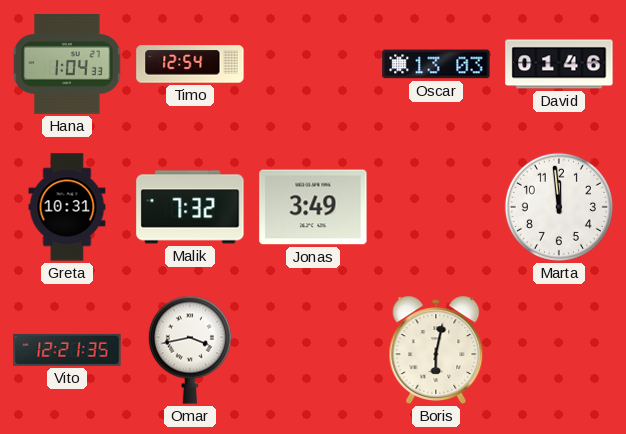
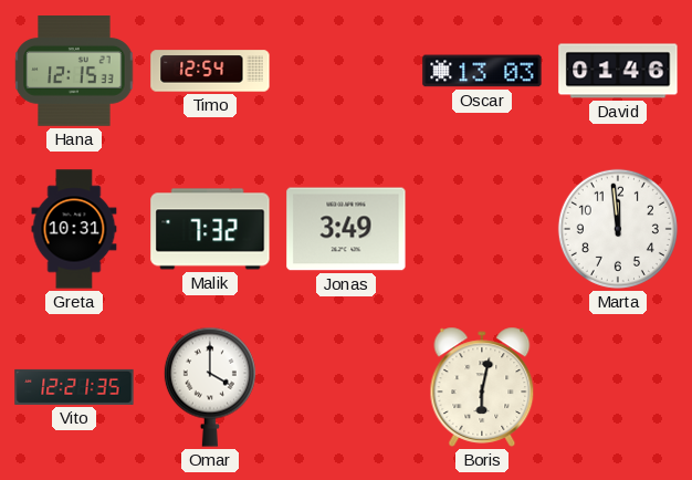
Hana: 1:04 -> 12:15
Omar: 3:43 -> 4:00
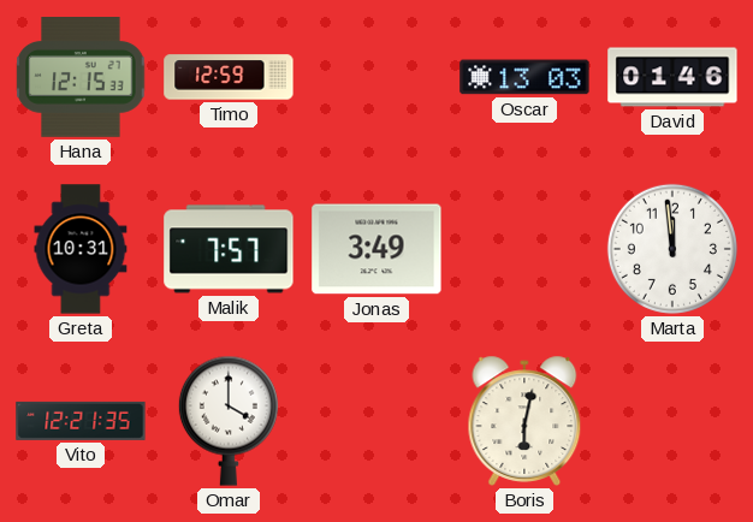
Timo: 12:54 -> 12:59
Malik: 7:32 -> 7:57
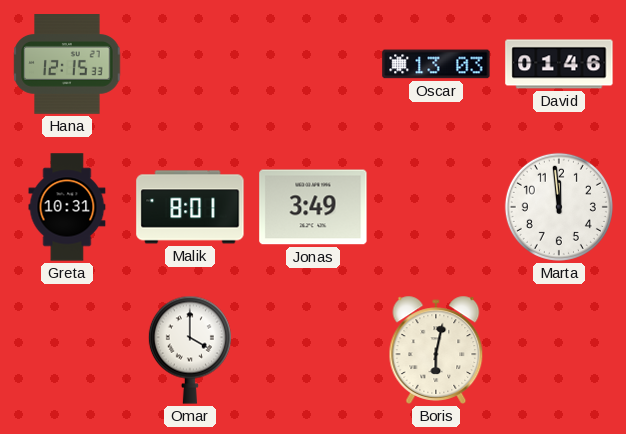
Timo: 12:59 -> none
Malik: 7:57 -> 8:01
Vito: 12:21 -> none
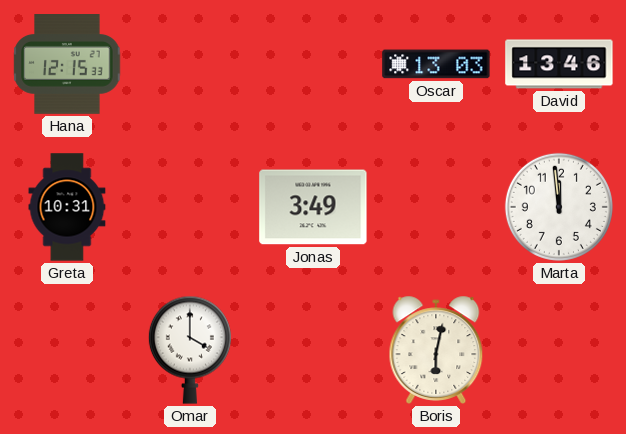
David: 01:46 -> 13:46
Malik: 8:01 -> none
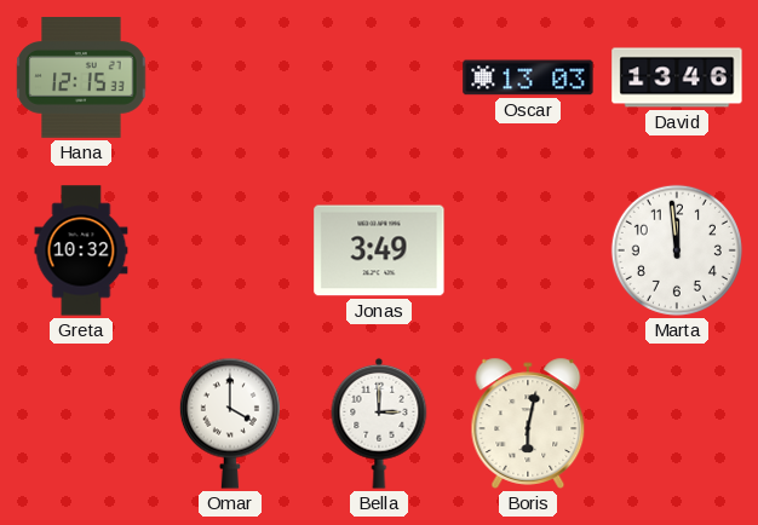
Greta: 10:31 -> 10:32
Bella: none -> 3:00
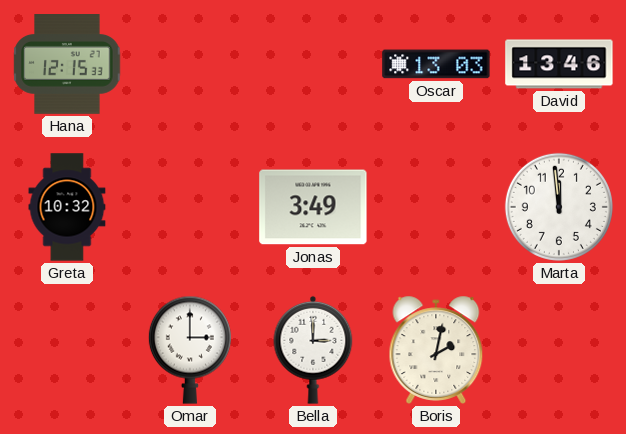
Omar: 4:00 -> 3:00
Boris: 6:02 -> 2:02
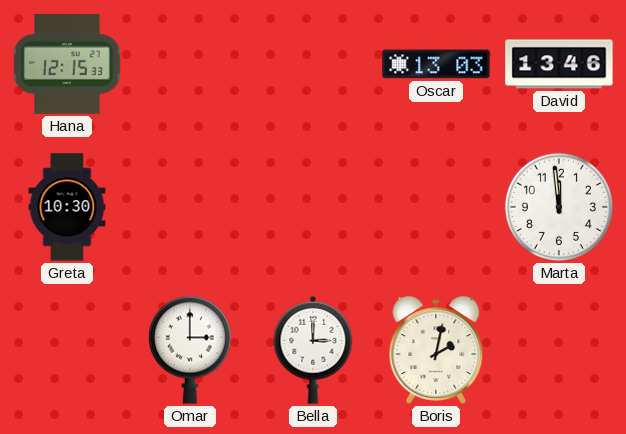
Greta: 10:32 -> 10:30
Jonas: 3:49 -> none
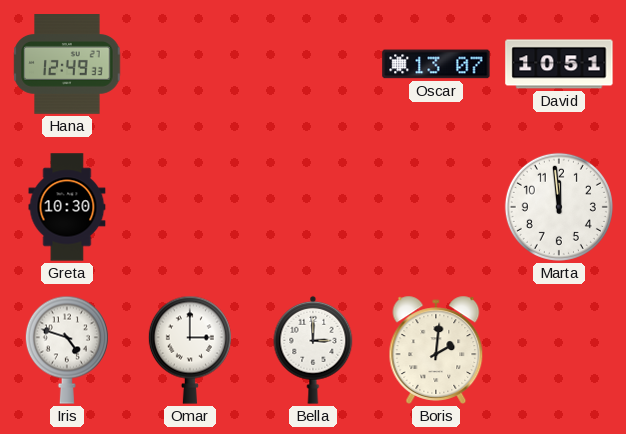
Hana: 12:15 -> 12:49
Oscar: 13:03 -> 13:07
David: 13:46 -> 10:51
Iris: none -> 4:48
Boris: 2:02 -> 2:01
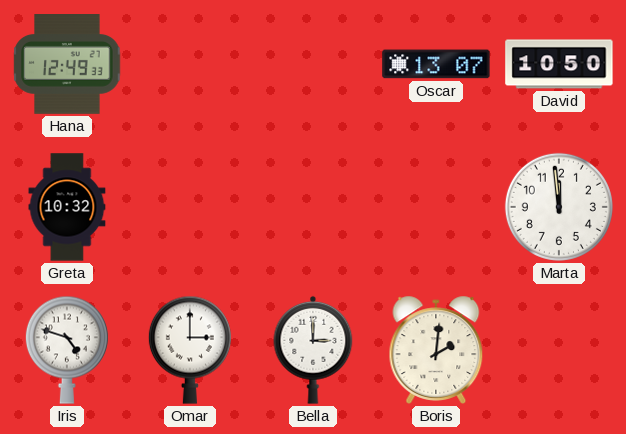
David: 10:51 -> 10:50
Greta: 10:30 -> 10:32
